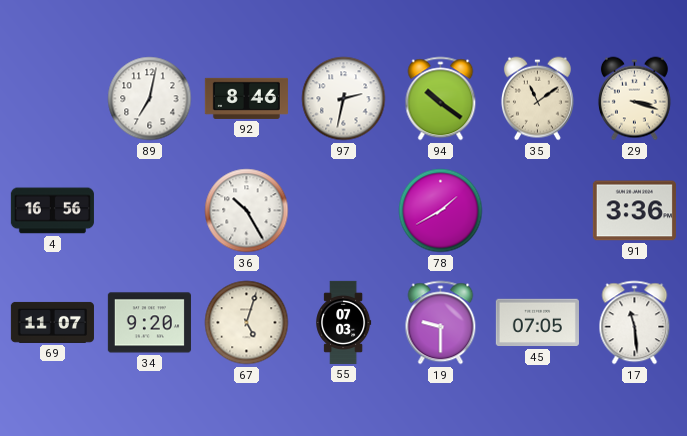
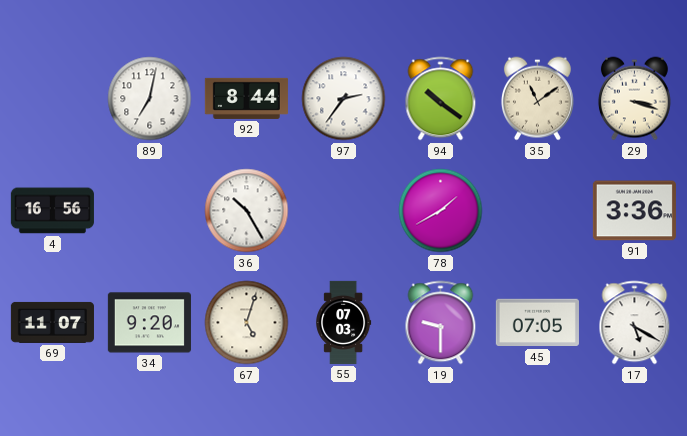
92: 8:46 -> 8:44
97: 2:32 -> 2:36
17: 11:29 -> 5:20
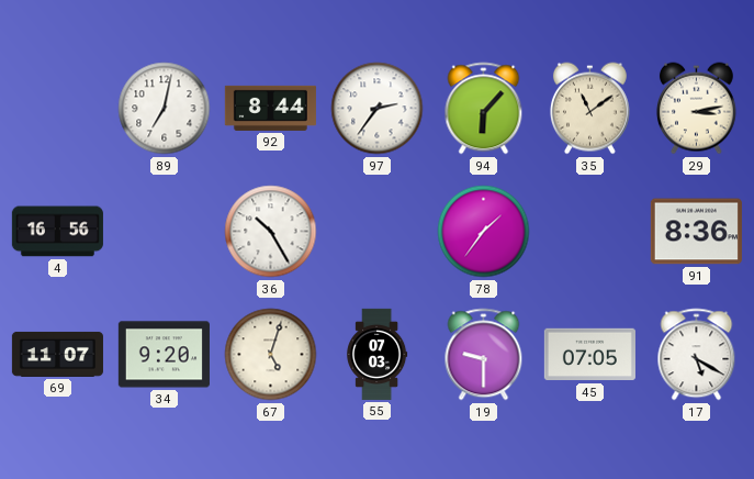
94: 10:21 -> 6:07
29: 3:18 -> 3:13
78: 1:40 -> 1:36
91: 3:36 -> 8:36
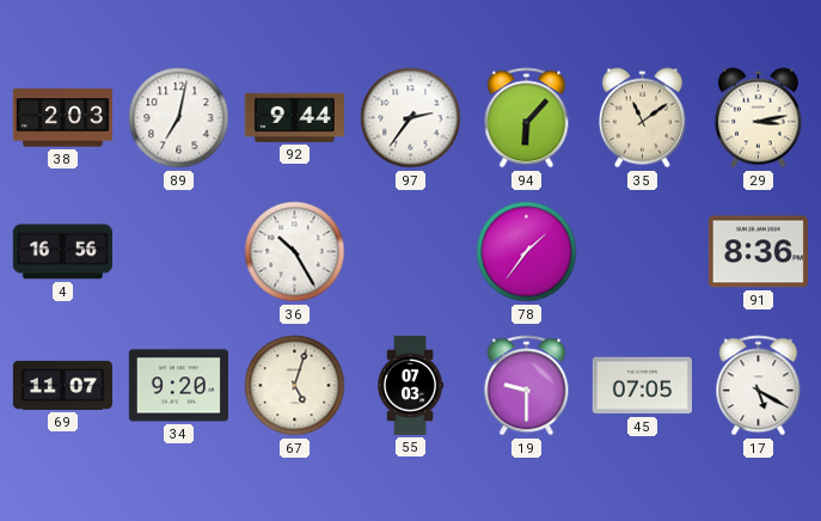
38: none -> 2:03
92: 8:44 -> 9:44
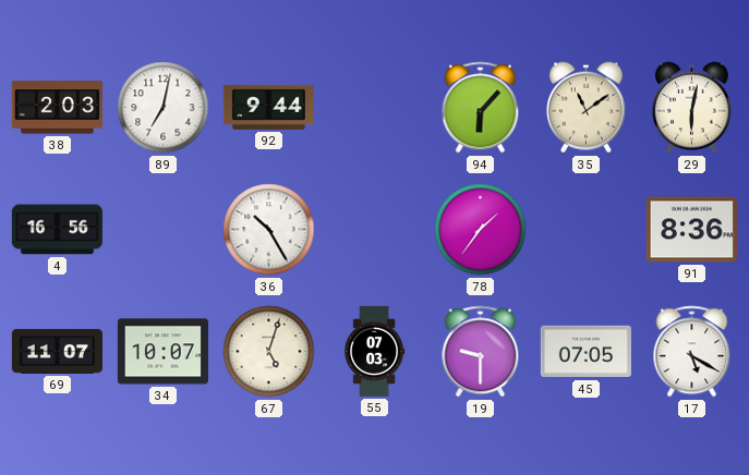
97: 2:36 -> none
29: 3:13 -> 6:02
34: 9:20 -> 10:07
